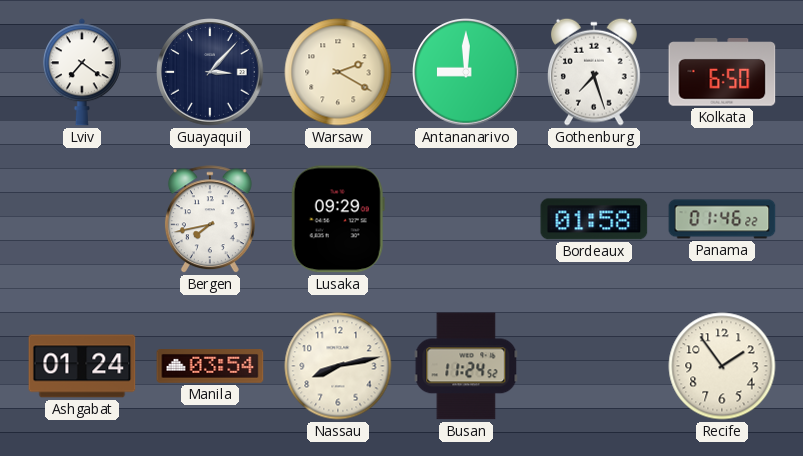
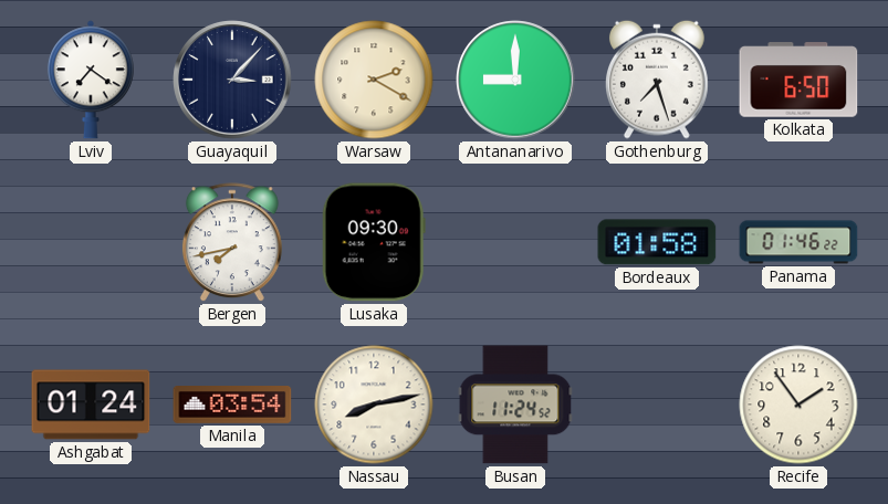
Lusaka: 09:29 -> 09:30
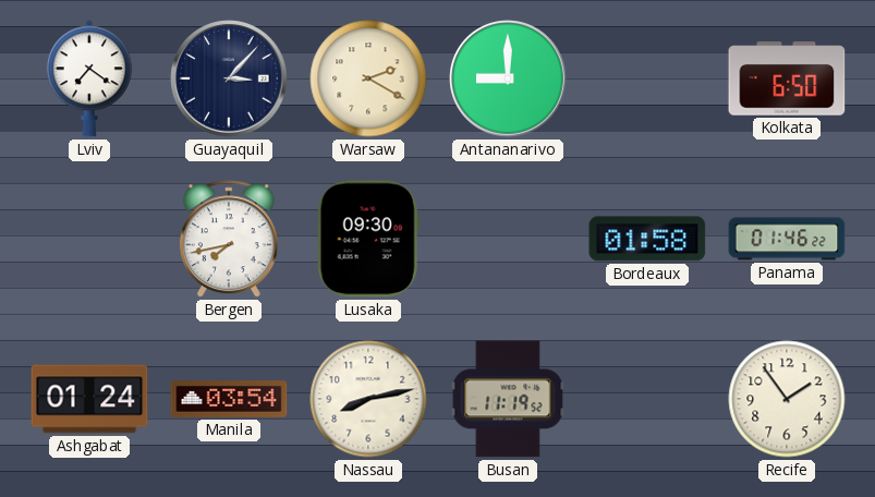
Gothenburg: 7:27 -> none
Busan: 11:24 -> 11:19
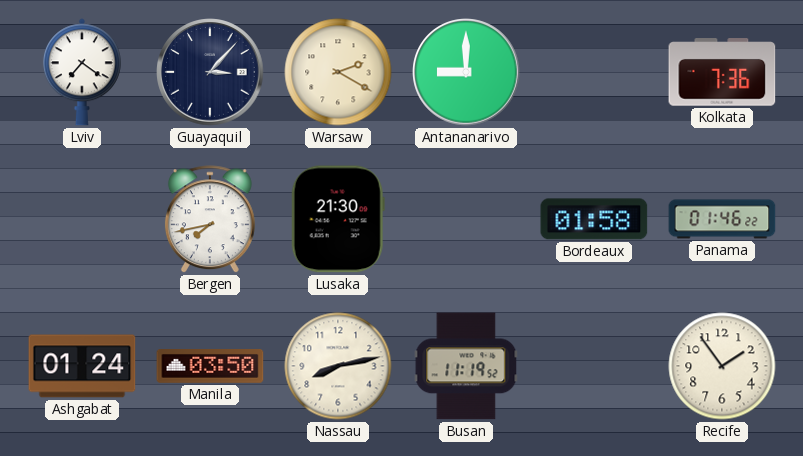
Kolkata: 6:50 -> 7:36
Lusaka: 09:30 -> 21:30
Manila: 03:54 -> 03:50
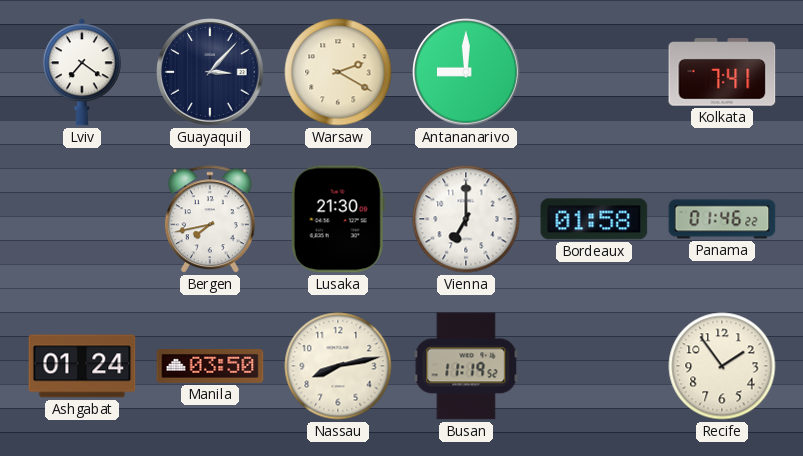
Kolkata: 7:36 -> 7:41
Vienna: none -> 7:00
